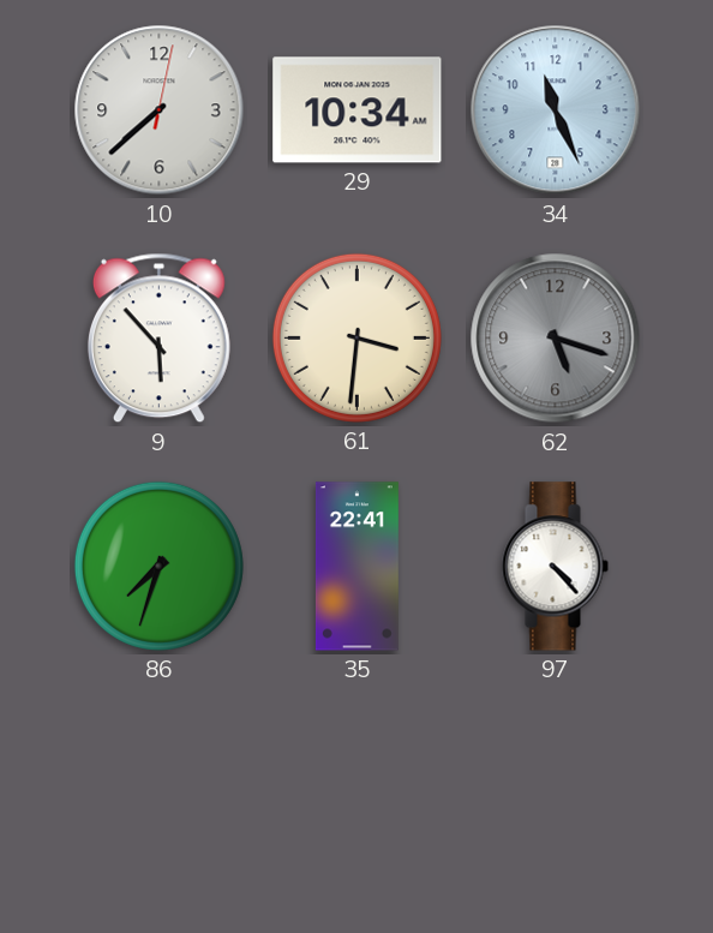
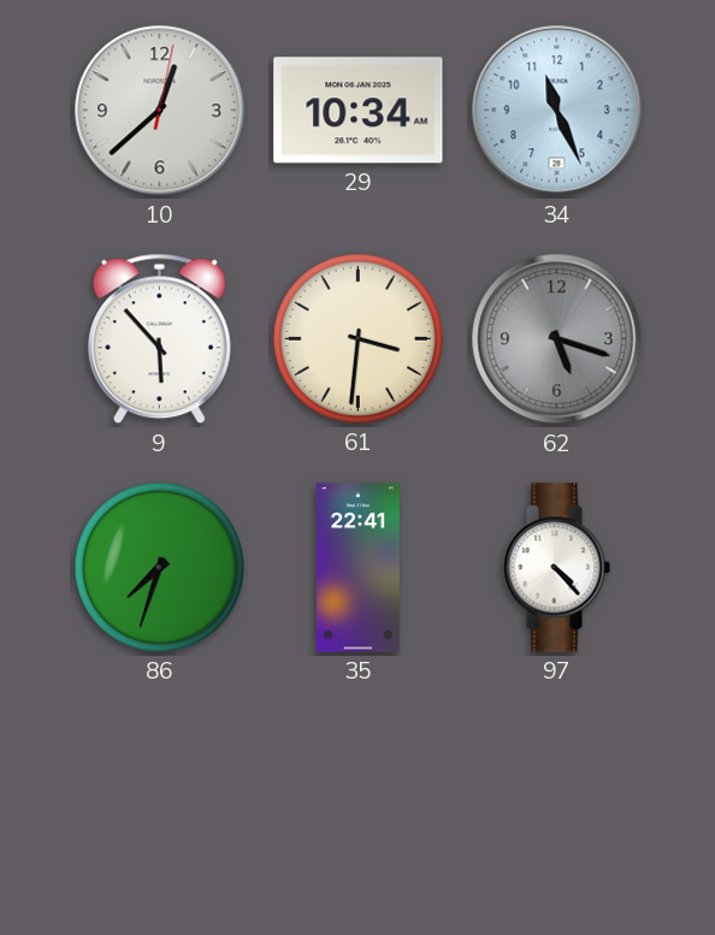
10: 7:38 -> 12:38
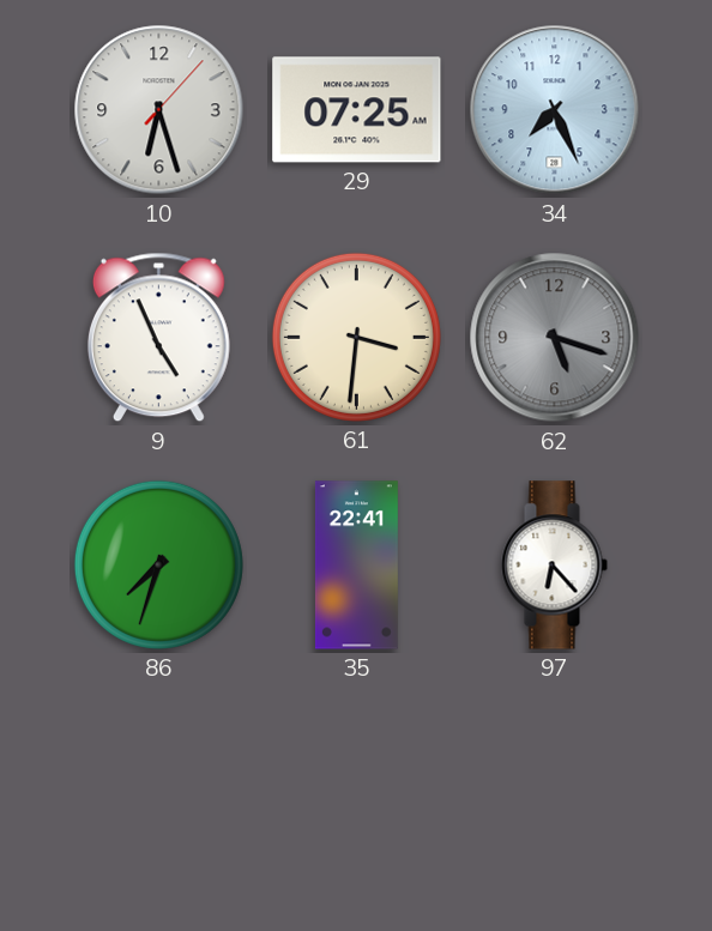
10: 12:38 -> 6:27
29: 10:34 -> 07:25
34: 11:26 -> 7:26
9: 5:53 -> 4:56
97: 4:23 -> 6:23
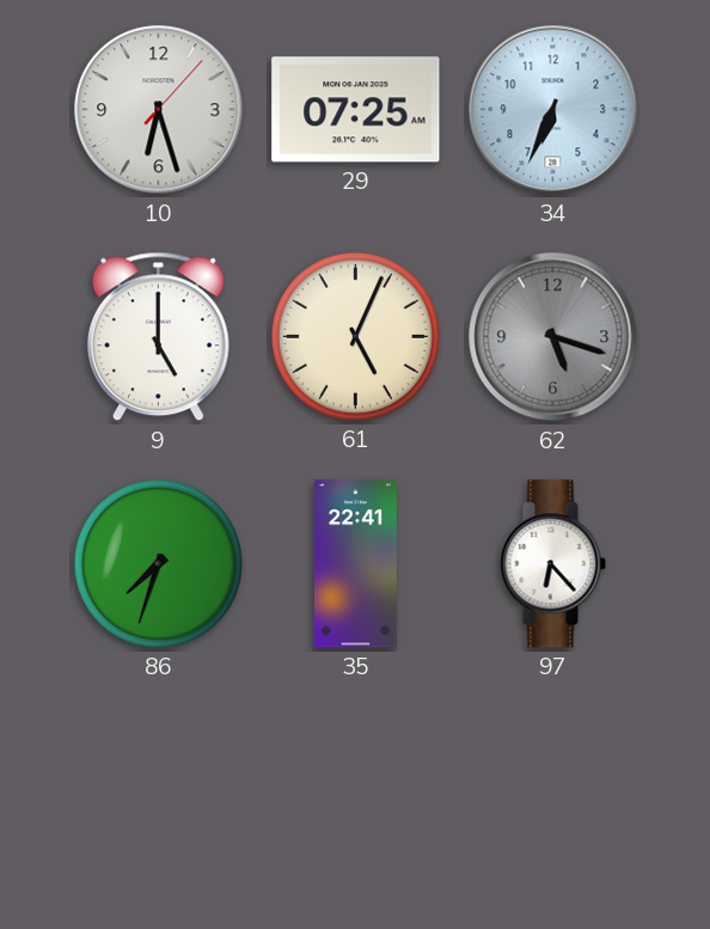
34: 7:26 -> 6:34
9: 4:56 -> 5:00
61: 3:31 -> 5:04
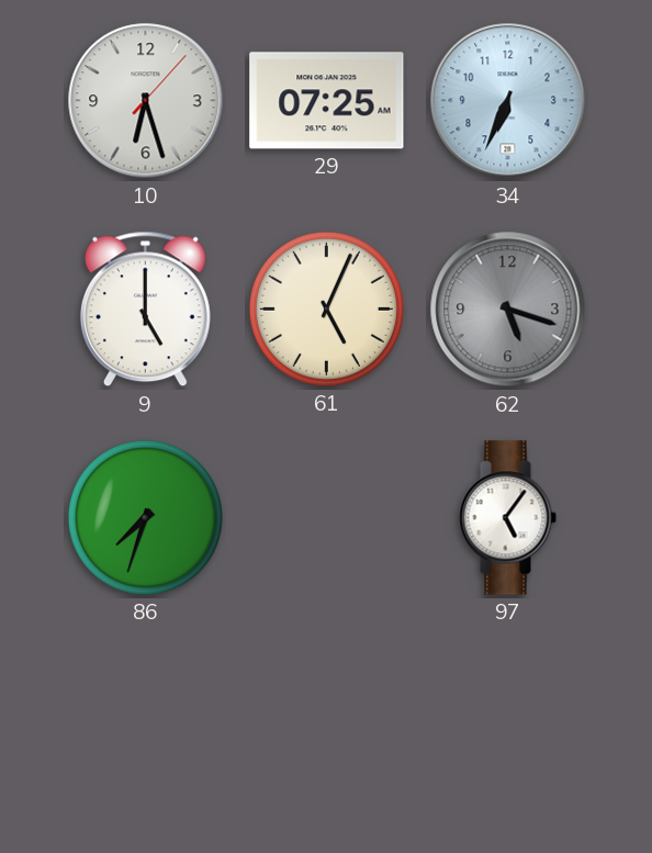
35: 22:41 -> none
97: 6:23 -> 5:06
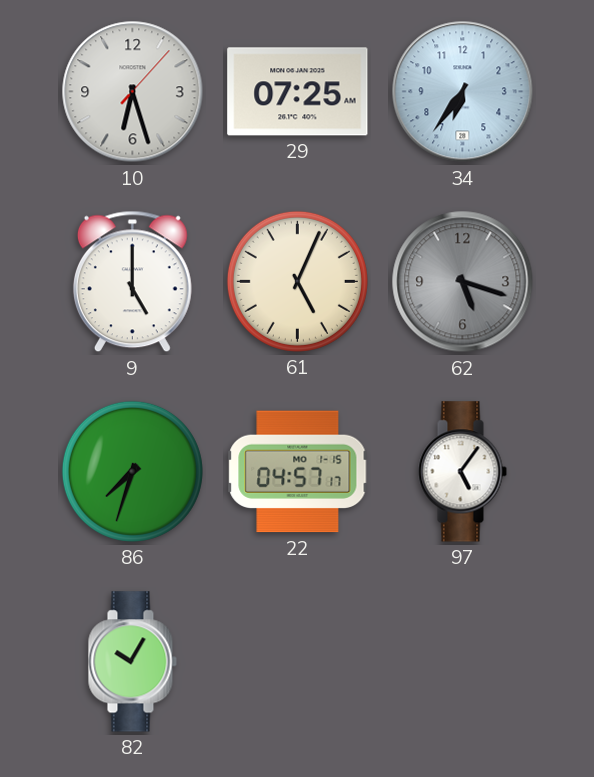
34: 6:34 -> 6:36
22: none -> 04:57
82: none -> 10:05
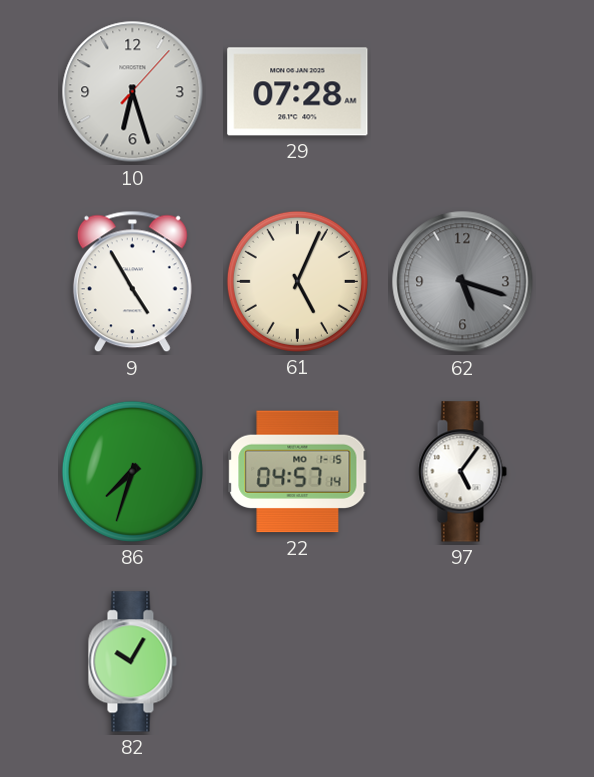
29: 07:25 -> 07:28
34: 6:36 -> none
9: 5:00 -> 4:55
22: 04:57:17 -> 04:57:14
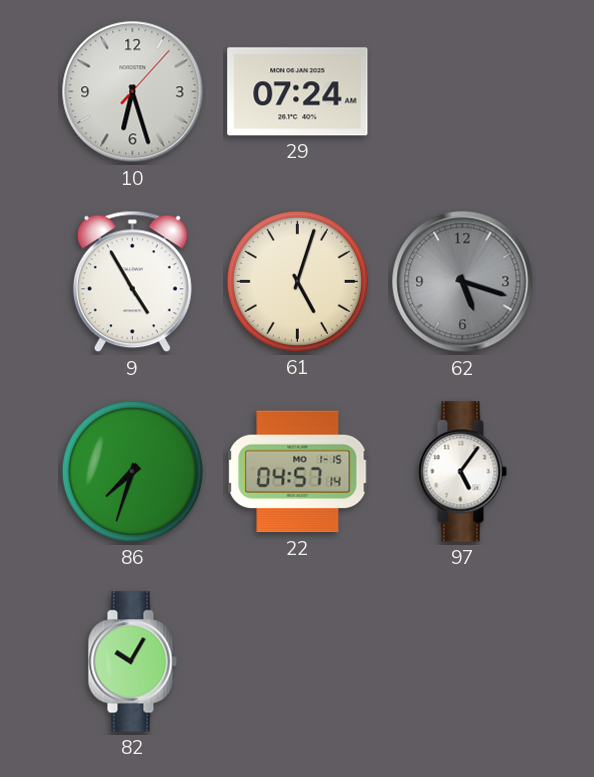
29: 07:28 -> 07:24
61: 5:04 -> 5:03
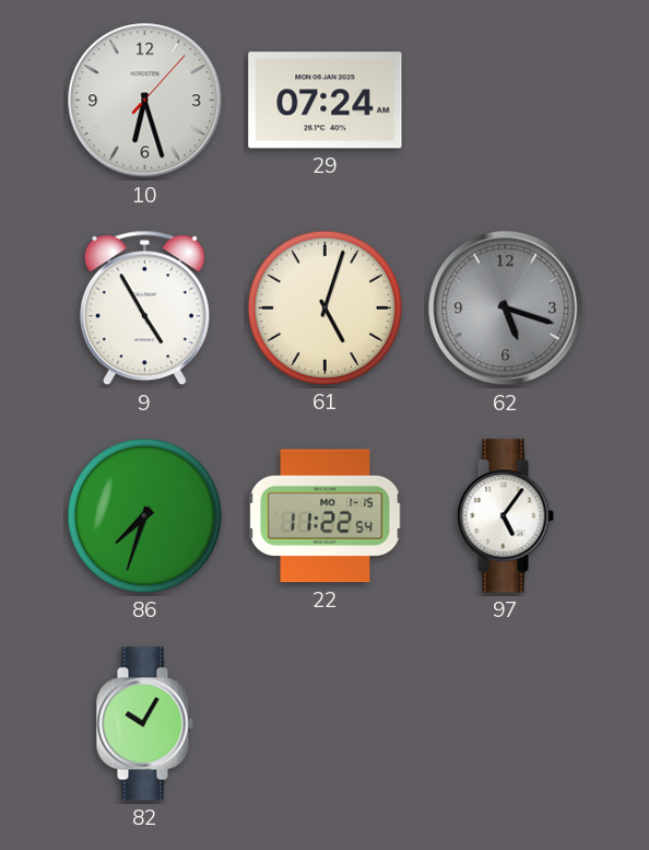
22: 04:57 -> 11:22
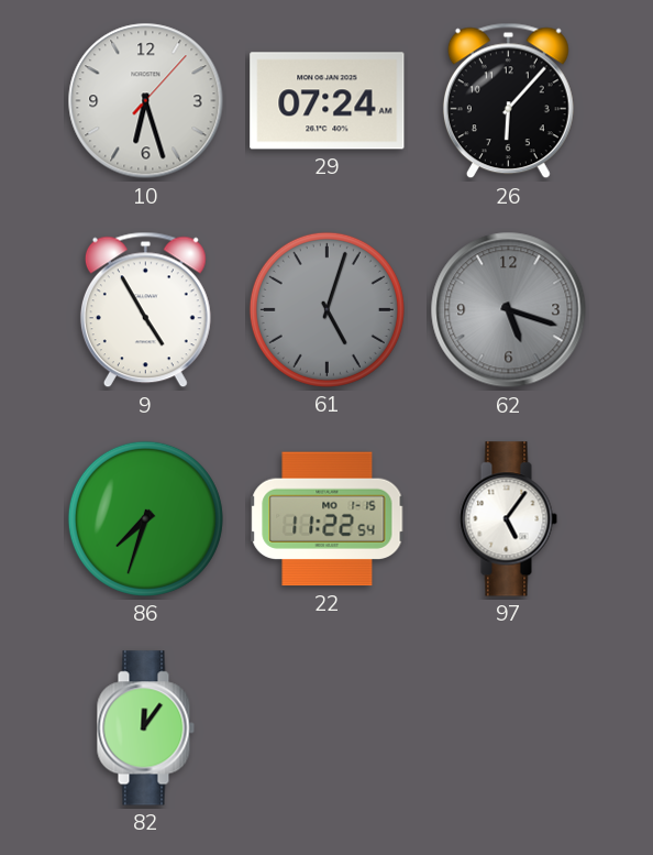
26: none -> 6:07
61 dial: cream -> grey
82: 10:05 -> 12:06
